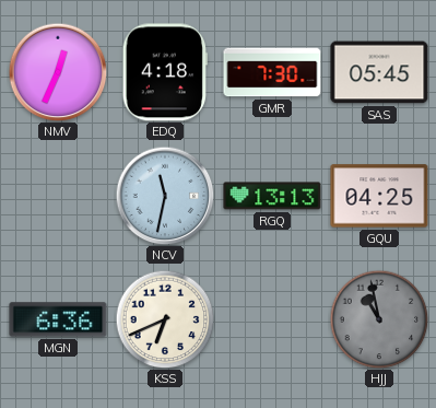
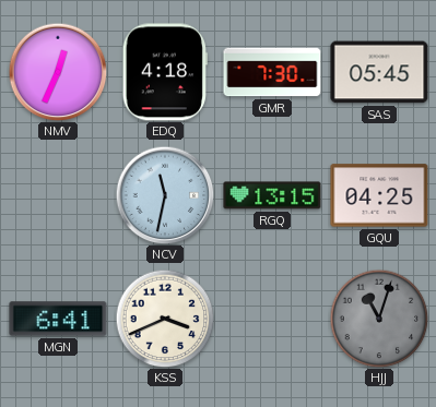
RGQ: 13:13 -> 13:15
MGN: 6:36 -> 6:41
KSS: 6:41 -> 3:41
HJJ: 10:58 -> 11:03
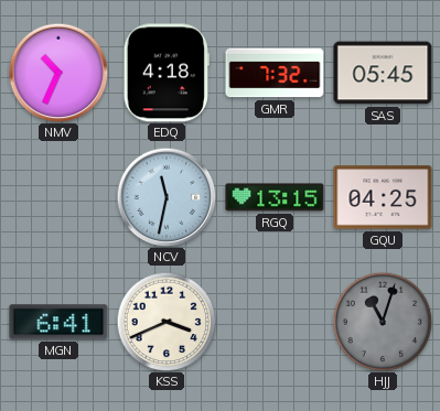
NMV: 12:34 -> 10:34
GMR: 7:30 -> 7:32
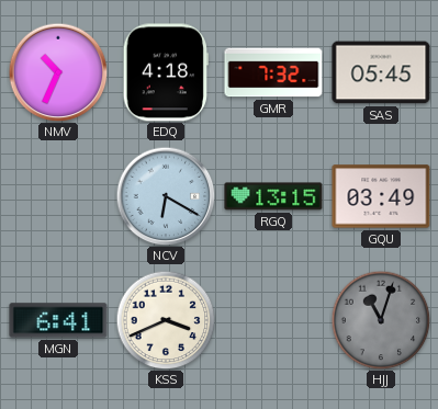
NCV: 11:32 -> 6:20
GQU: 04:25 -> 03:49
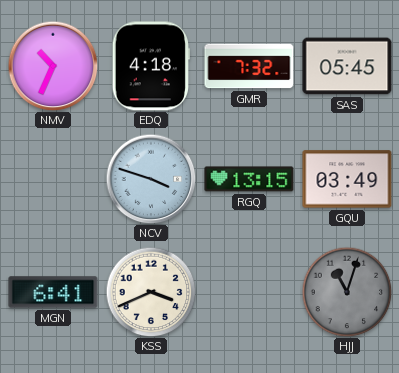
NCV: 6:20 -> 3:48
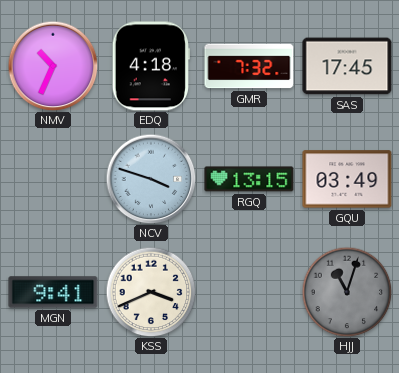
SAS: 05:45 -> 17:45
MGN: 6:41 -> 9:41
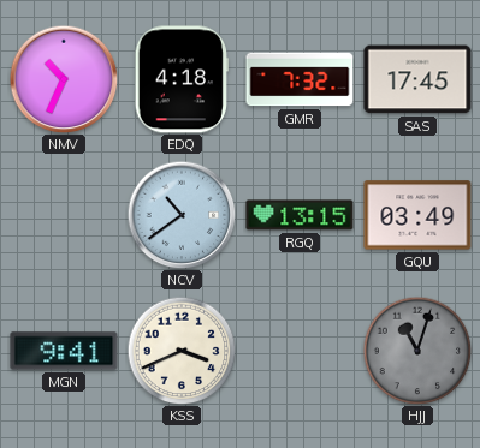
NCV: 3:48 -> 10:39
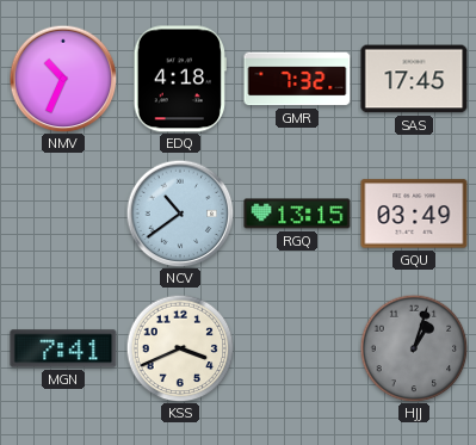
MGN: 9:41 -> 7:41
HJJ: 11:03 -> 1:03
